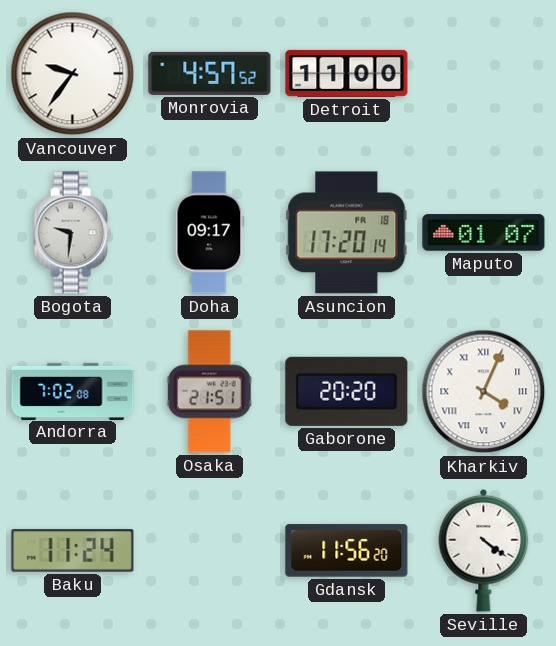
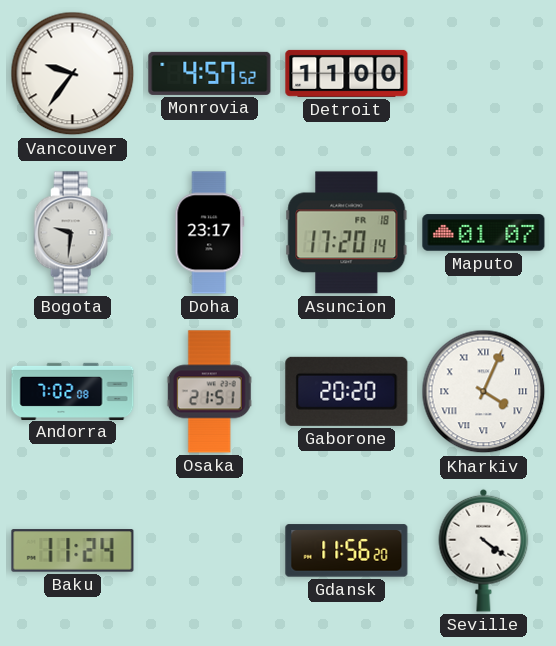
Doha: 09:17 -> 23:17
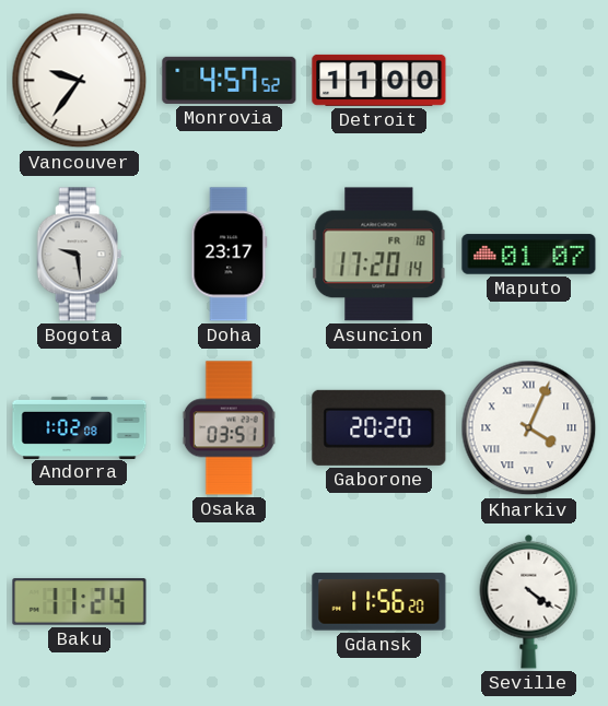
Bogota: 9:31 -> 9:29
Andorra: 7:02 -> 1:02
Osaka: 21:51 -> 03:51
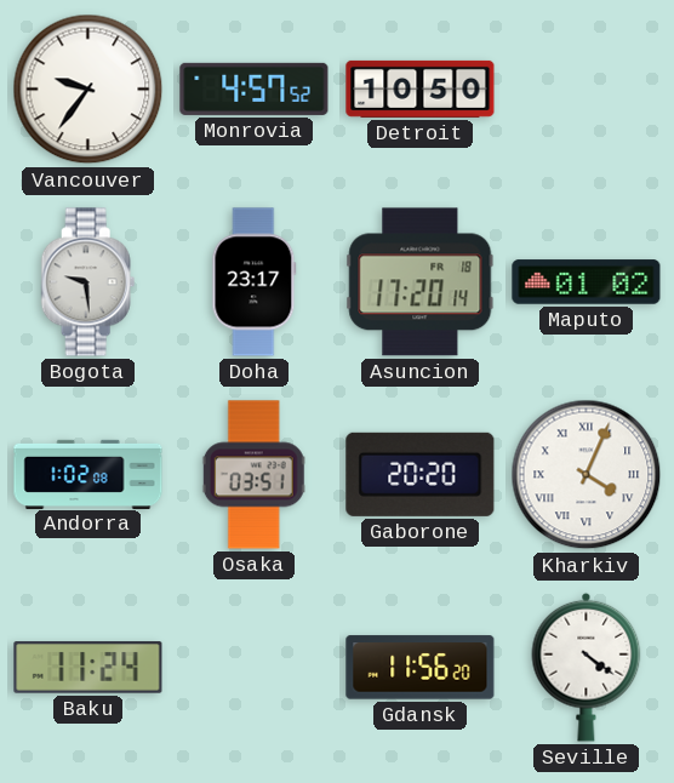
Detroit: 11:00 -> 10:50
Maputo: 01:07 -> 01:02
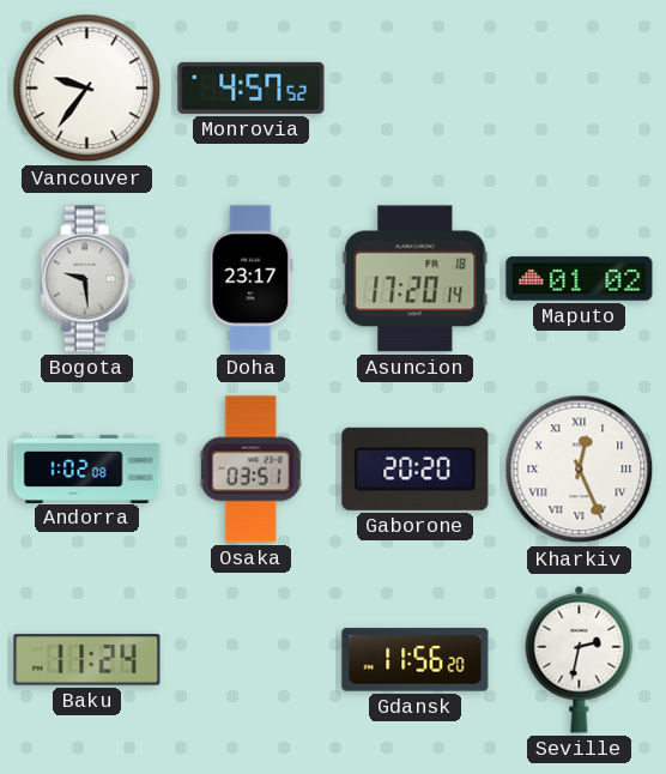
Detroit: 10:50 -> none
Kharkiv: 4:04 -> 12:26
Seville: 4:21 -> 2:32
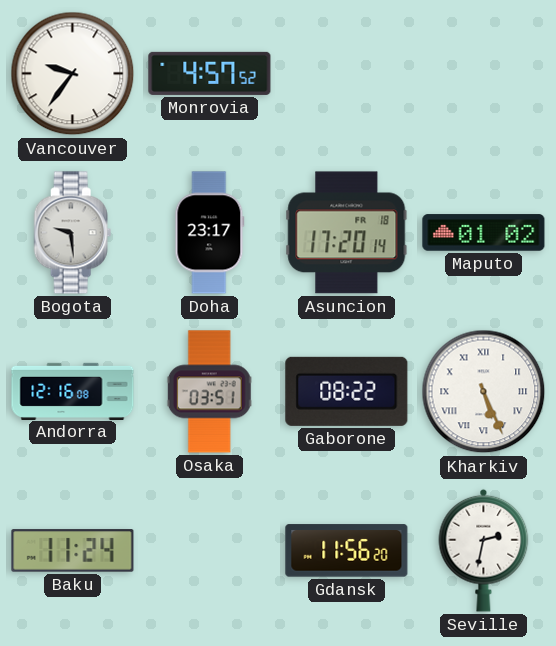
Andorra: 1:02 -> 12:16
Gaborone: 20:20 -> 08:22
Kharkiv: 12:26 -> 5:26
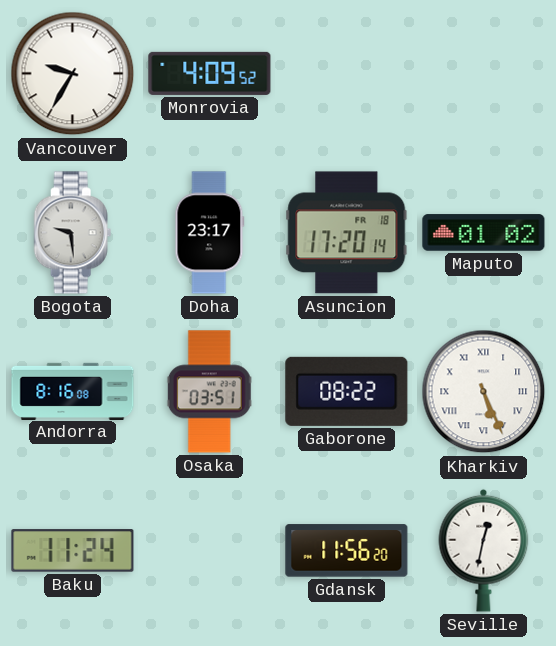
Vancouver: 9:36 -> 9:35
Monrovia: 4:57 -> 4:09
Andorra: 12:16 -> 8:16
Seville: 2:32 -> 12:32
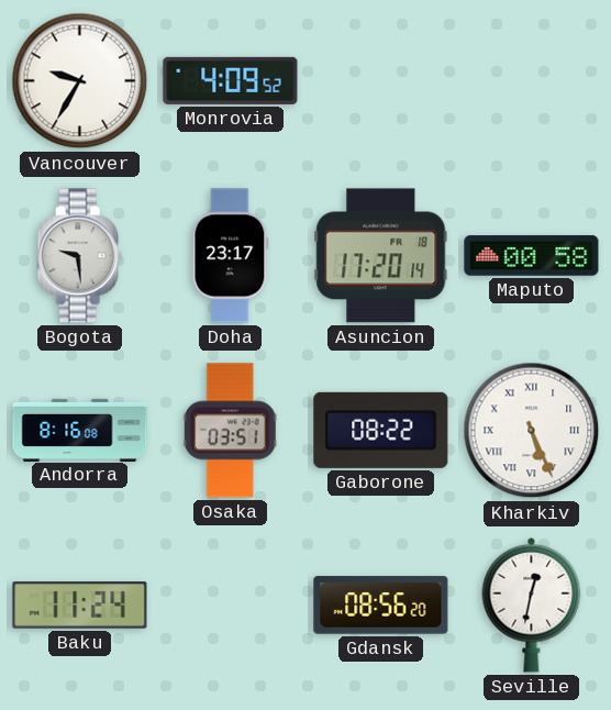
Maputo: 01:02 -> 00:58
Gdansk: 11:56 -> 08:56
